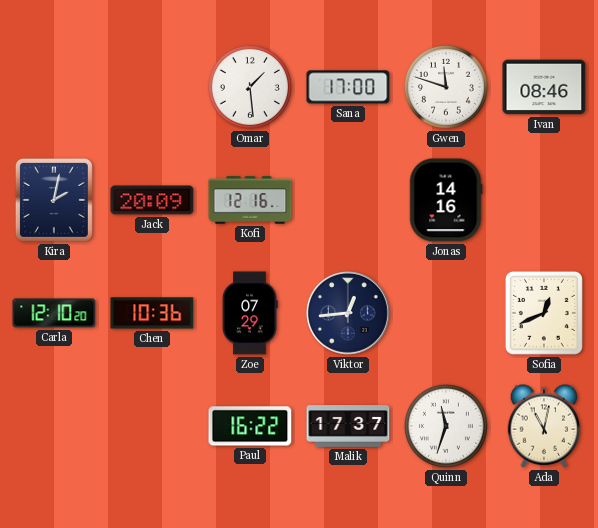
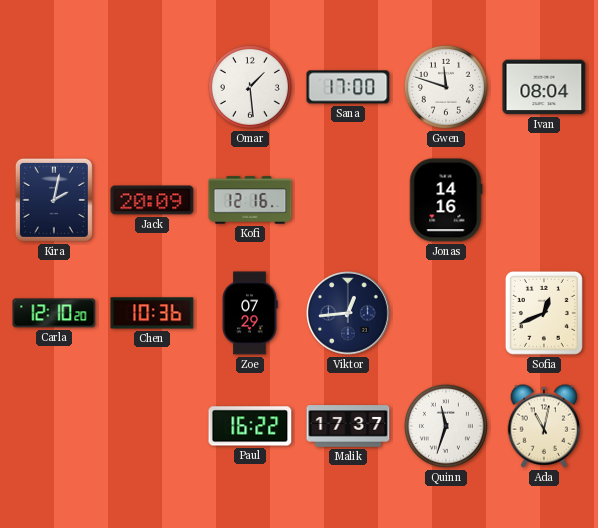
Ivan: 08:46 -> 08:04
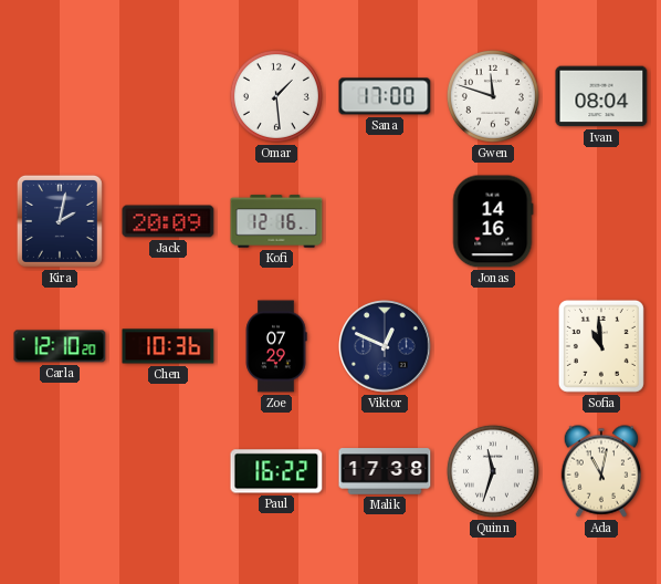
Viktor: 12:44 -> 12:49
Sofia: 12:41 -> 10:59
Malik: 17:37 -> 17:38
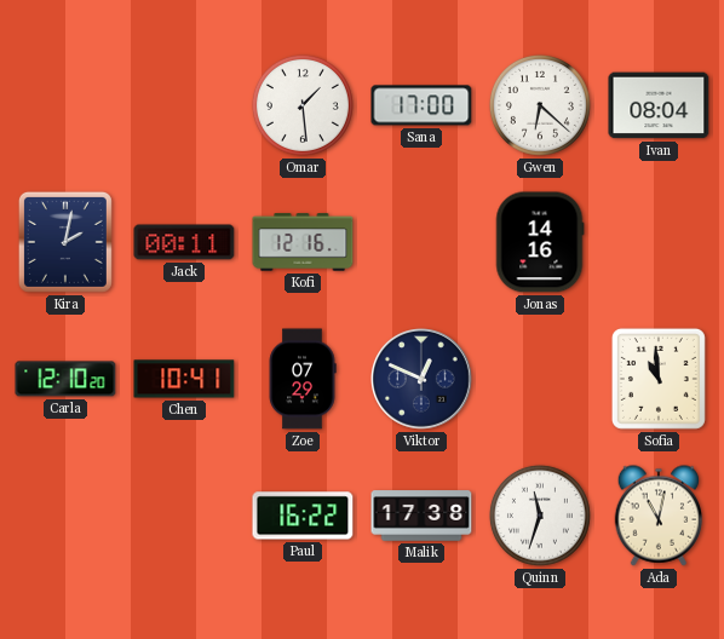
Gwen: 11:48 -> 6:22
Jack: 20:09 -> 00:11
Chen: 10:36 -> 10:41
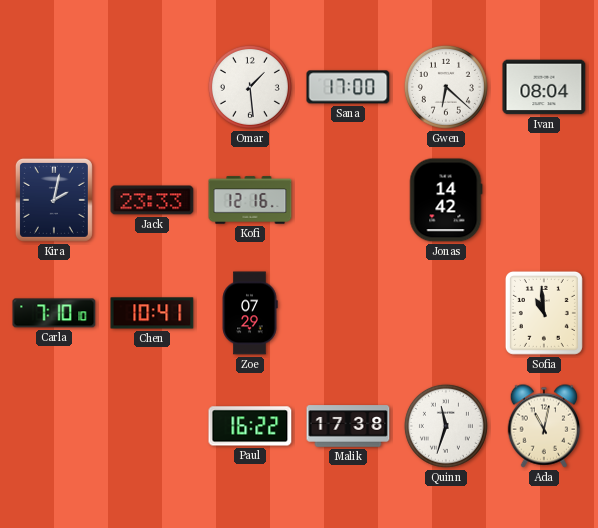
Jack: 00:11 -> 23:33
Jonas: 14:16 -> 14:42
Carla: 12:10 -> 7:10
Viktor: 12:49 -> none
